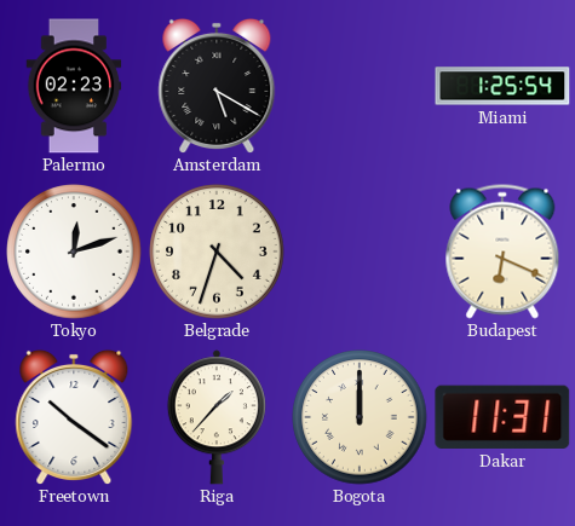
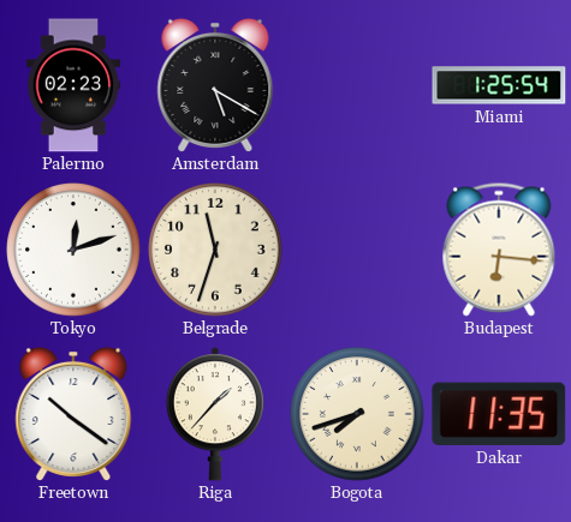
Belgrade: 4:33 -> 11:33
Budapest: 6:19 -> 6:16
Bogota: 12:00 -> 7:42
Dakar: 11:31 -> 11:35
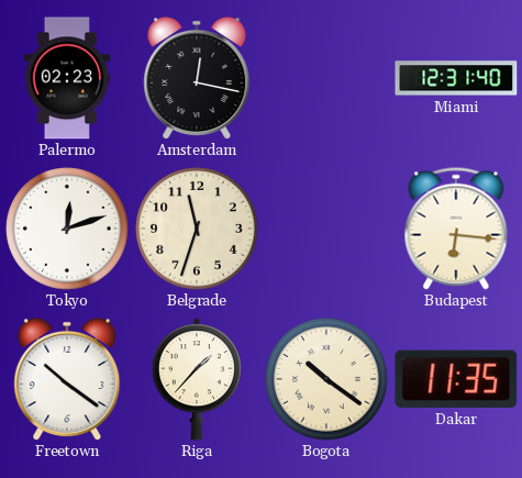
Amsterdam: 5:20 -> 12:17
Miami: 1:25 -> 12:31
Bogota: 7:42 -> 10:21
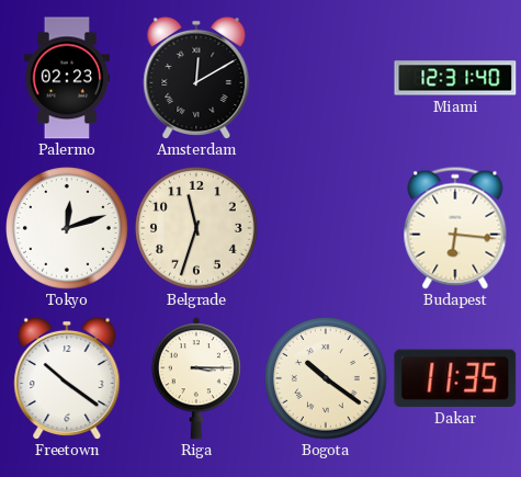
Amsterdam: 12:17 -> 12:10
Riga: 1:37 -> 3:15
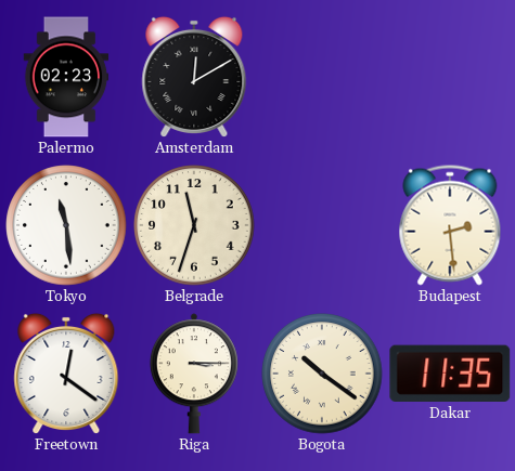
Miami: 12:31 -> none
Tokyo: 12:12 -> 11:29
Budapest: 6:16 -> 2:29
Freetown: 10:21 -> 12:21
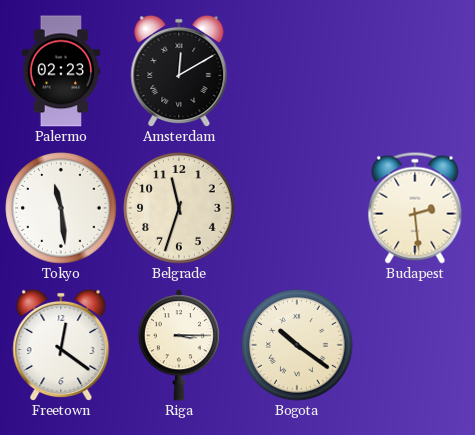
Dakar: 11:35 -> none
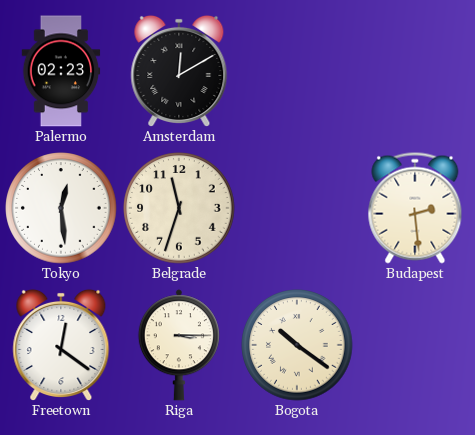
Tokyo: 11:29 -> 12:29
